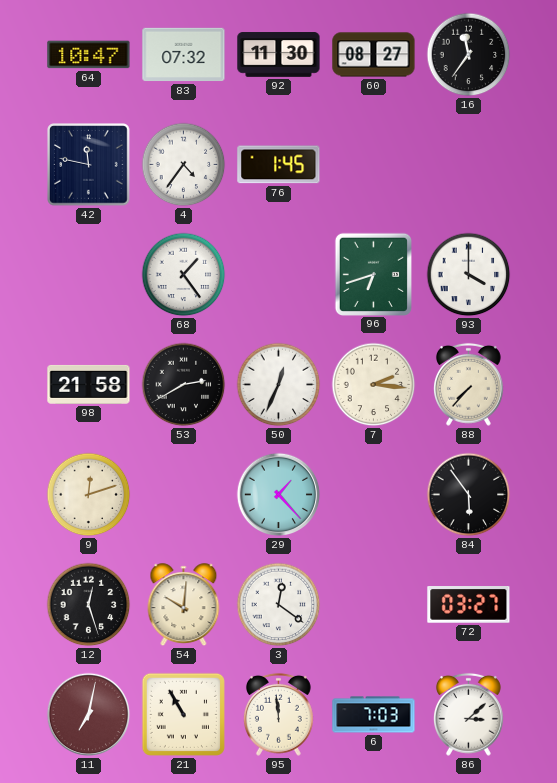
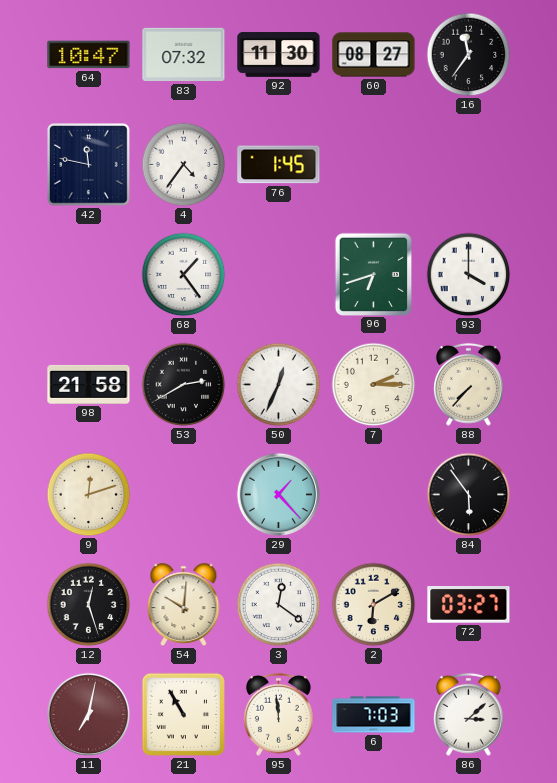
7: 2:16 -> 2:15
2: none -> 6:10
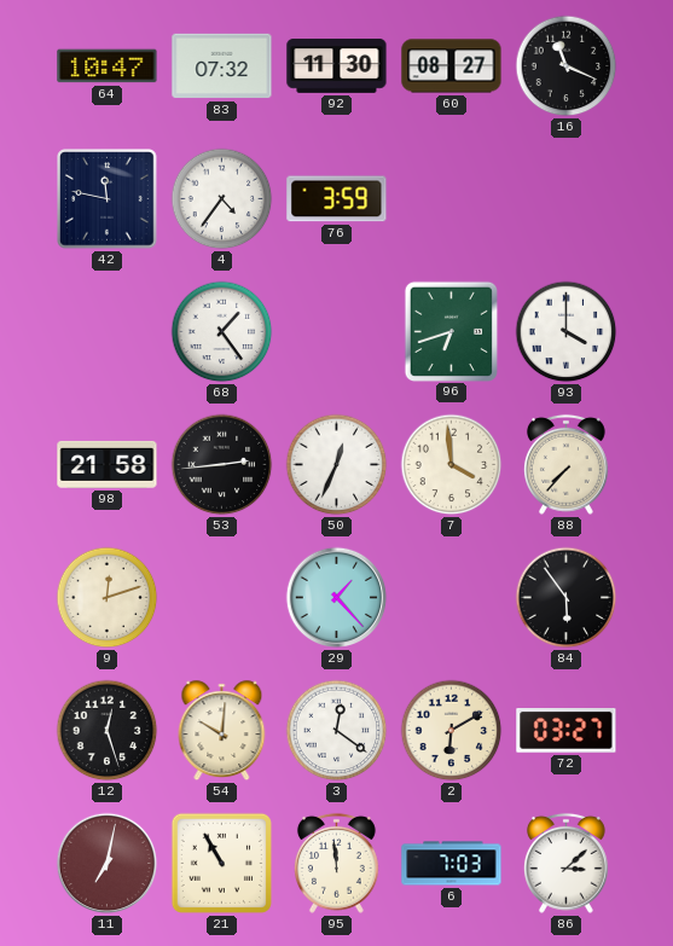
16: 11:36 -> 11:19
76: 1:45 -> 3:59
53: 2:40 -> 2:44
7: 2:15 -> 3:59
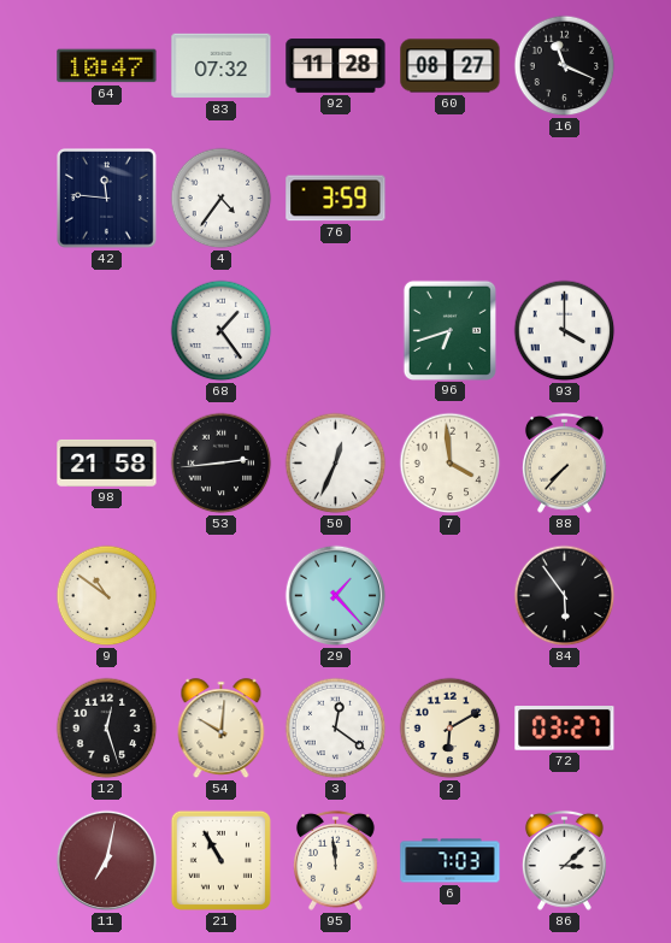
92: 11:30 -> 11:28
42: 11:47 -> 11:46
9: 12:12 -> 10:51
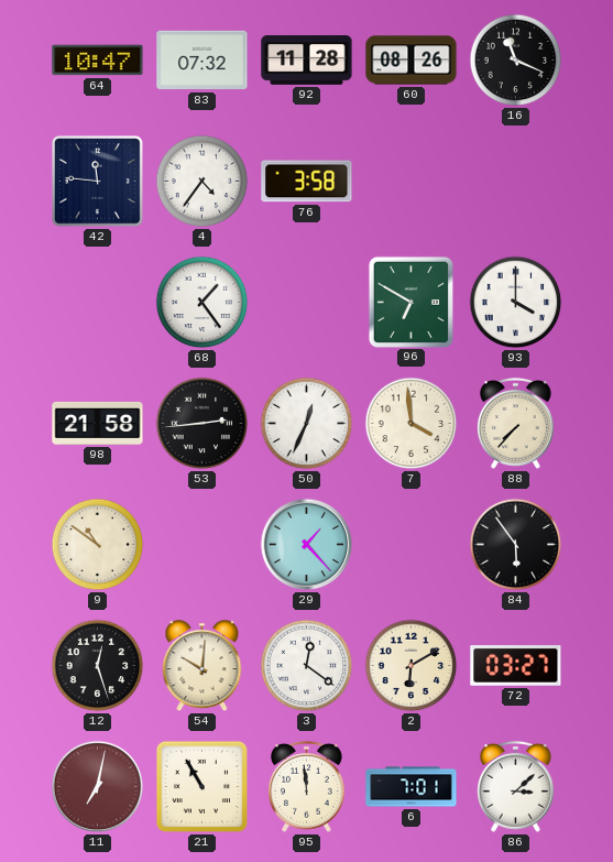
60: 08:27 -> 08:26
76: 3:59 -> 3:58
96: 6:42 -> 6:50
6: 7:03 -> 7:01
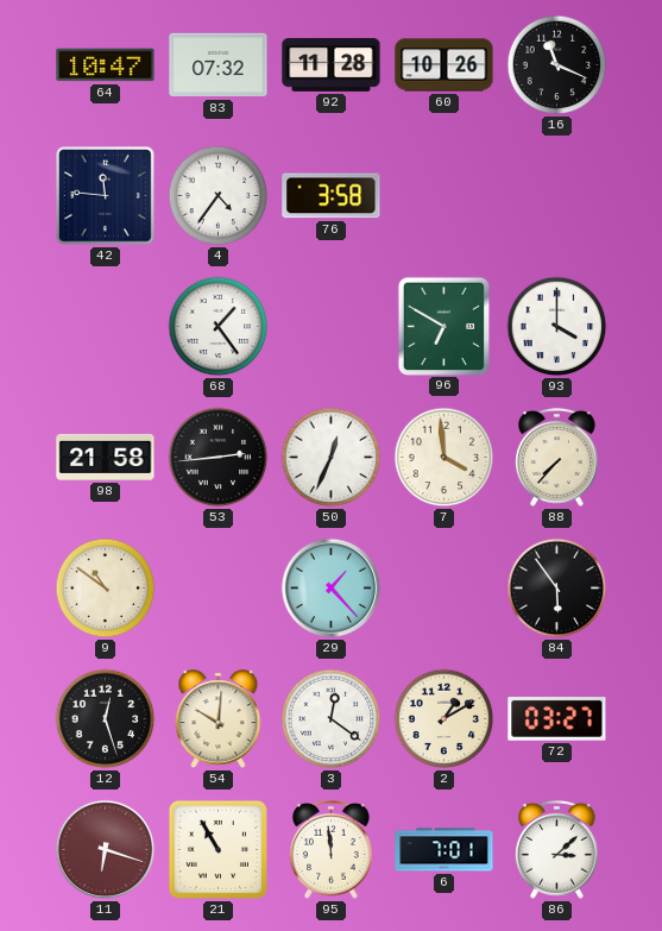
60: 08:26 -> 10:26
2: 6:10 -> 1:10
11: 7:02 -> 6:18
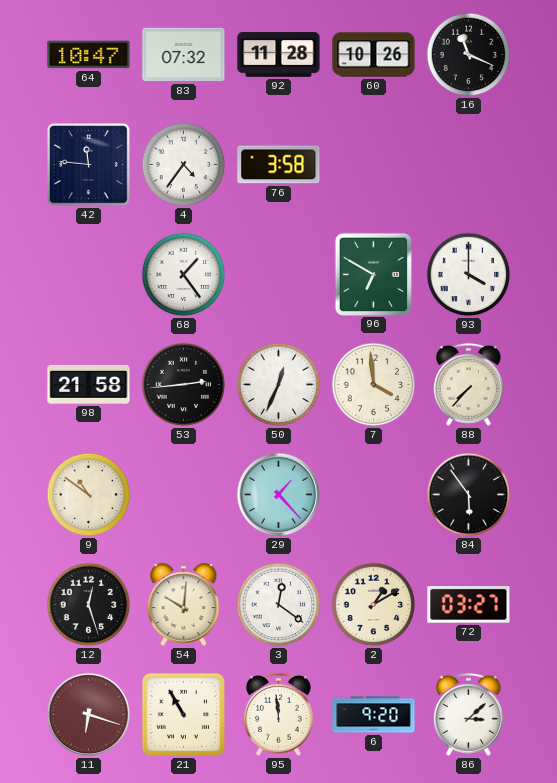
6: 7:01 -> 9:20
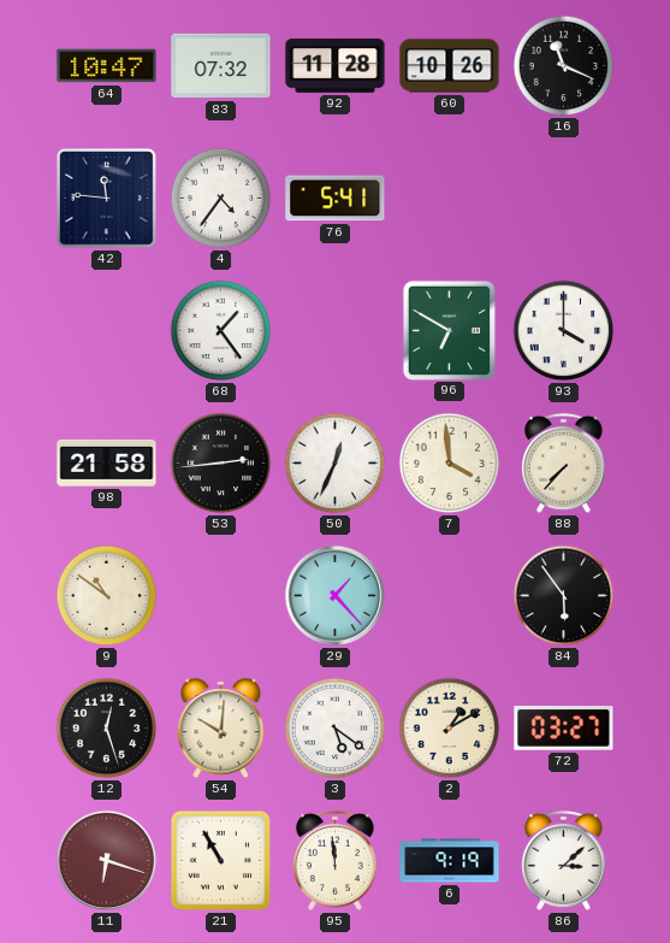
76: 3:58 -> 5:41
3: 12:21 -> 5:21
6: 9:20 -> 9:19
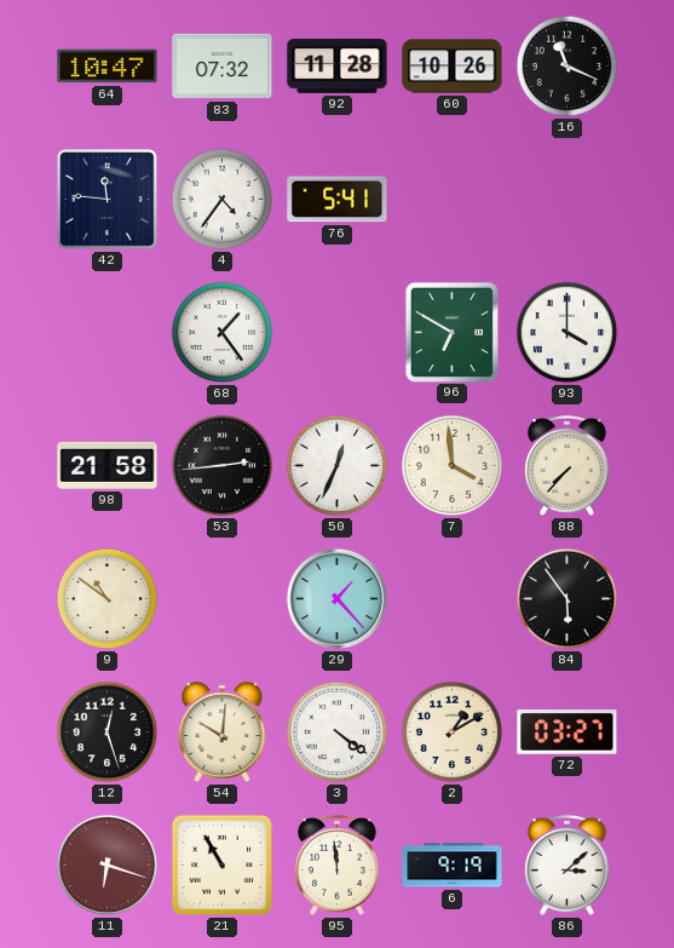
3: 5:21 -> 4:21
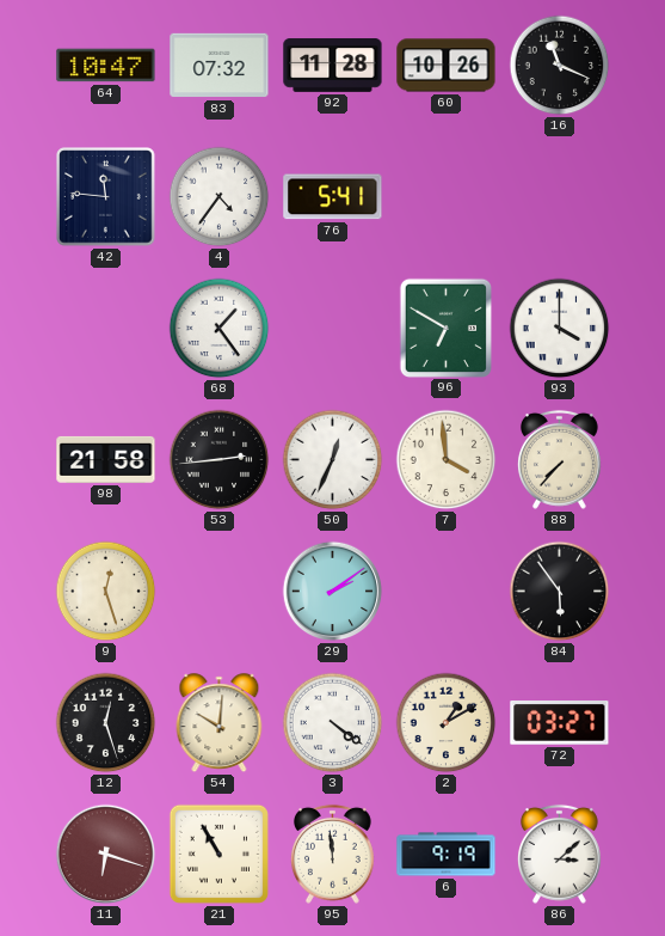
9: 10:51 -> 12:27
29: 1:23 -> 2:09
